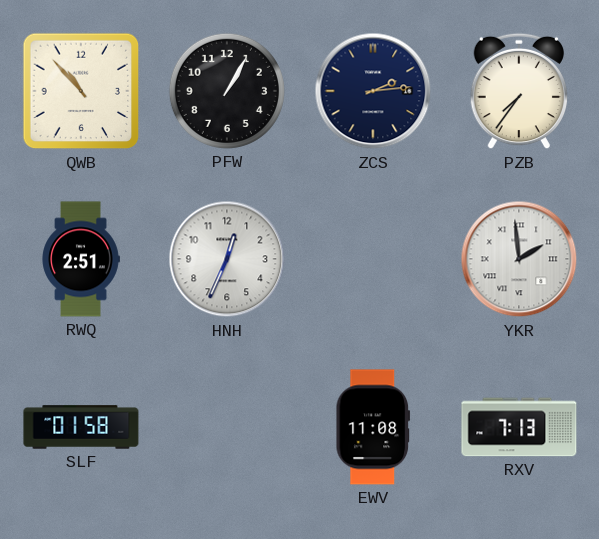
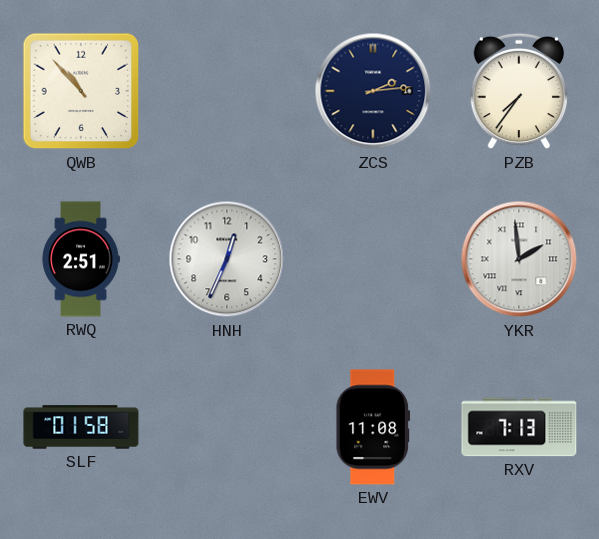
PFW: 1:05 -> none
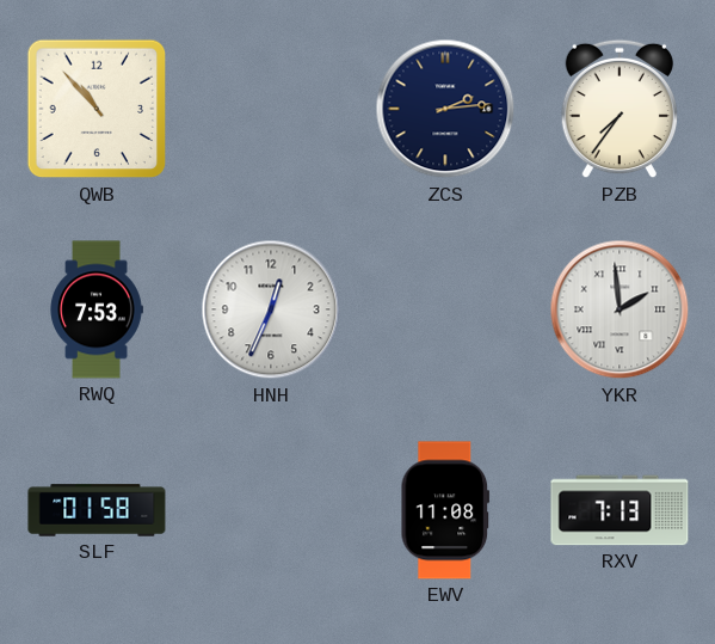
RWQ: 2:51 -> 7:53
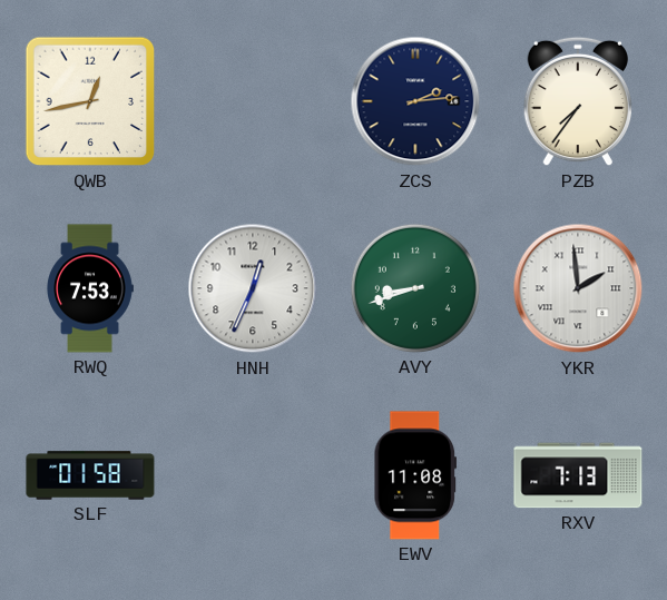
QWB: 10:53 -> 12:43
AVY: none -> 8:42
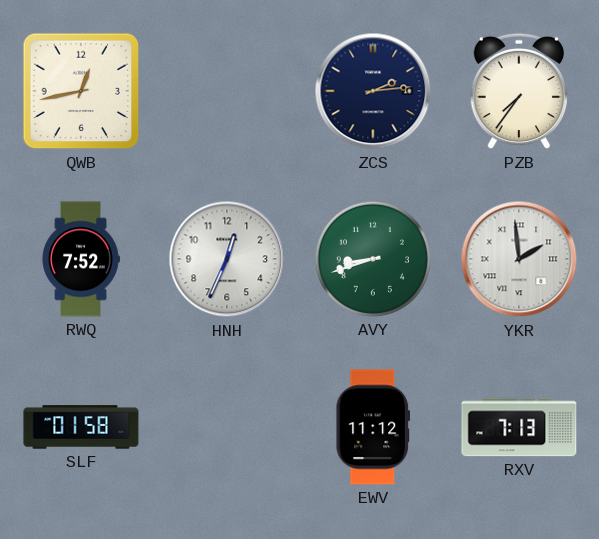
RWQ: 7:53 -> 7:52
EWV: 11:08 -> 11:12
